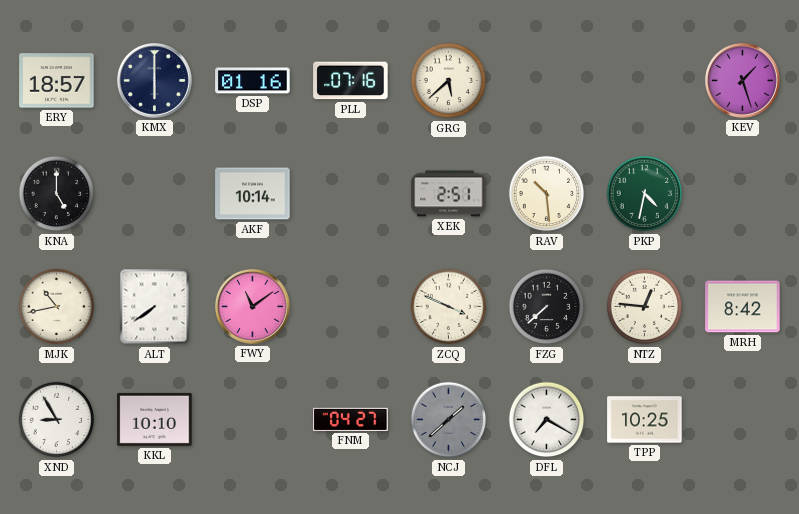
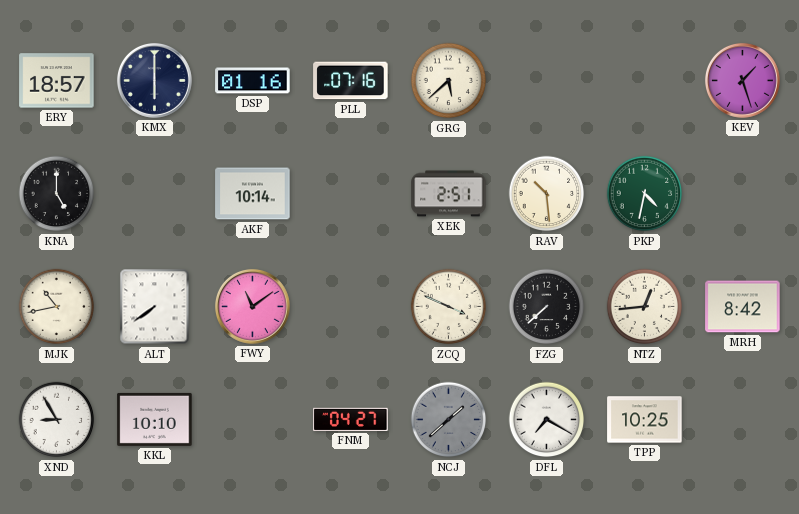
NTZ: 12:46 -> 12:44
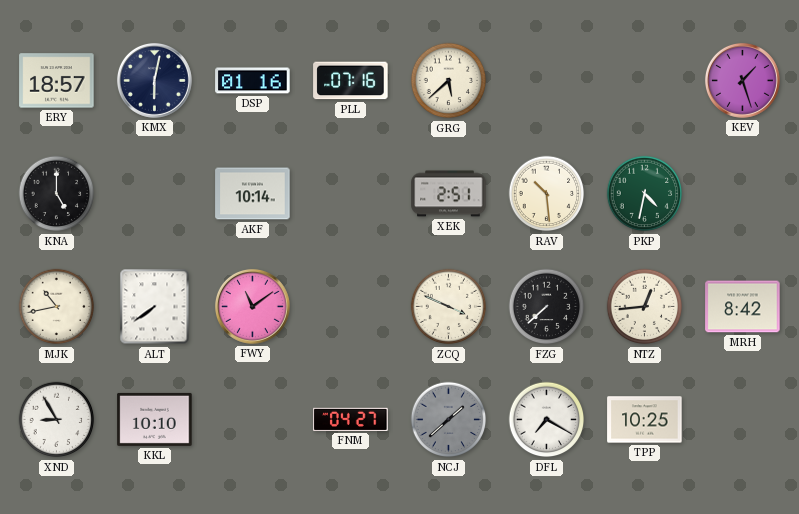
KMX: 6:00 -> 6:02
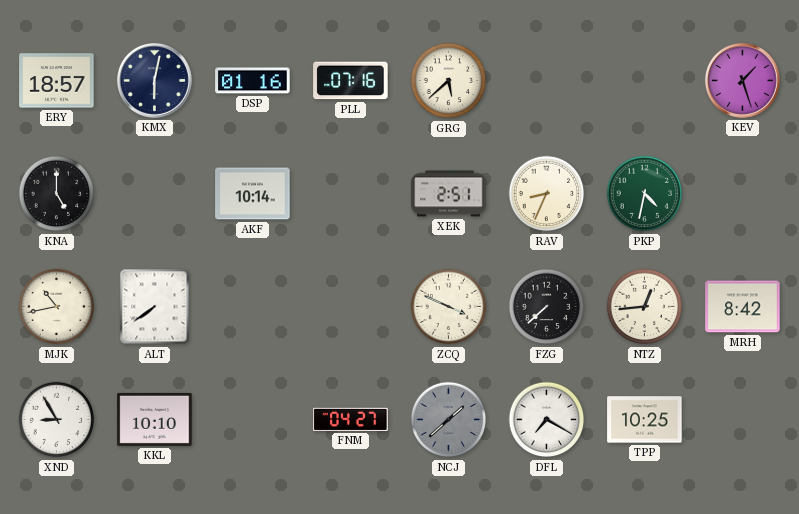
RAV: 10:29 -> 8:34
FWY: 11:09 -> none
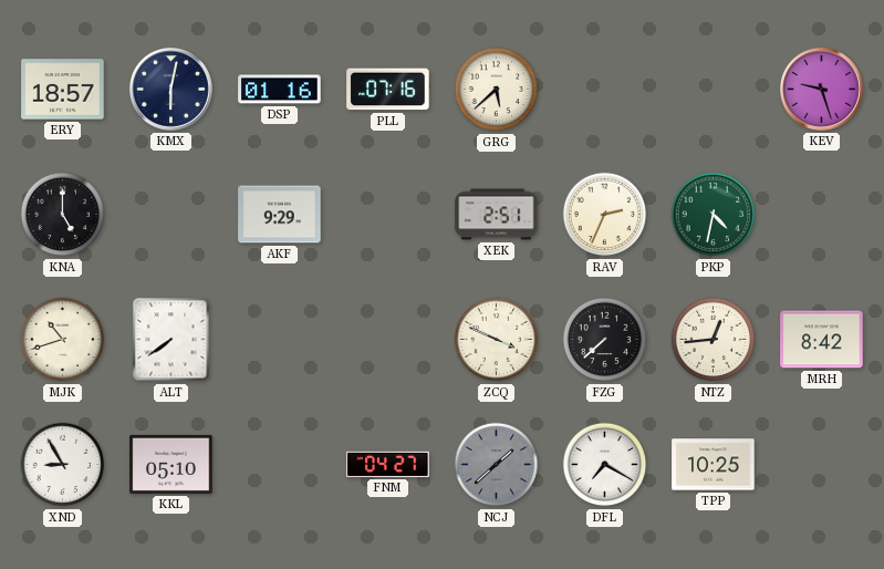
KEV: 1:27 -> 9:27
AKF: 10:14 -> 9:29
RAV: 8:34 -> 2:34
MJK: 10:43 -> 10:42
KKL: 10:10 -> 05:10
